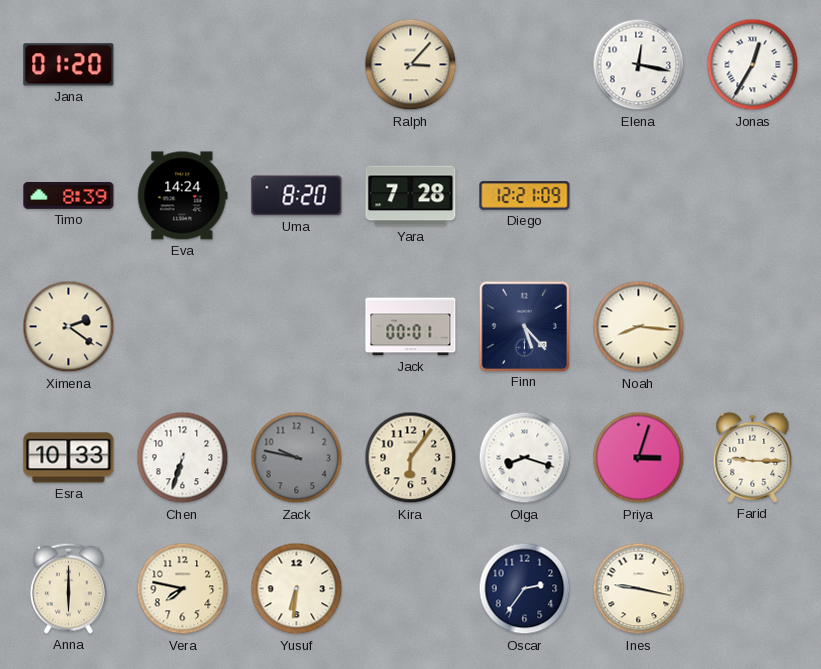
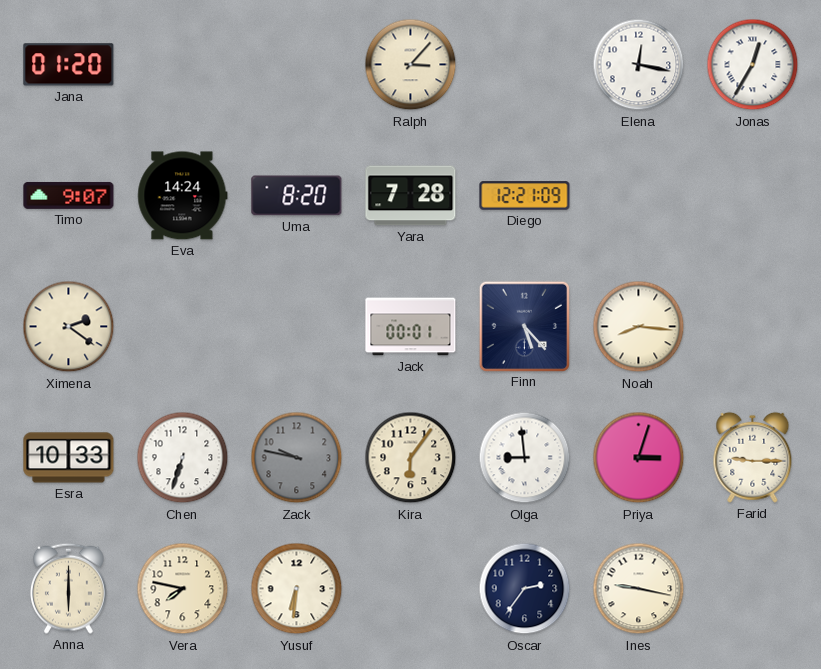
Timo: 8:39 -> 9:07
Olga: 8:18 -> 8:59
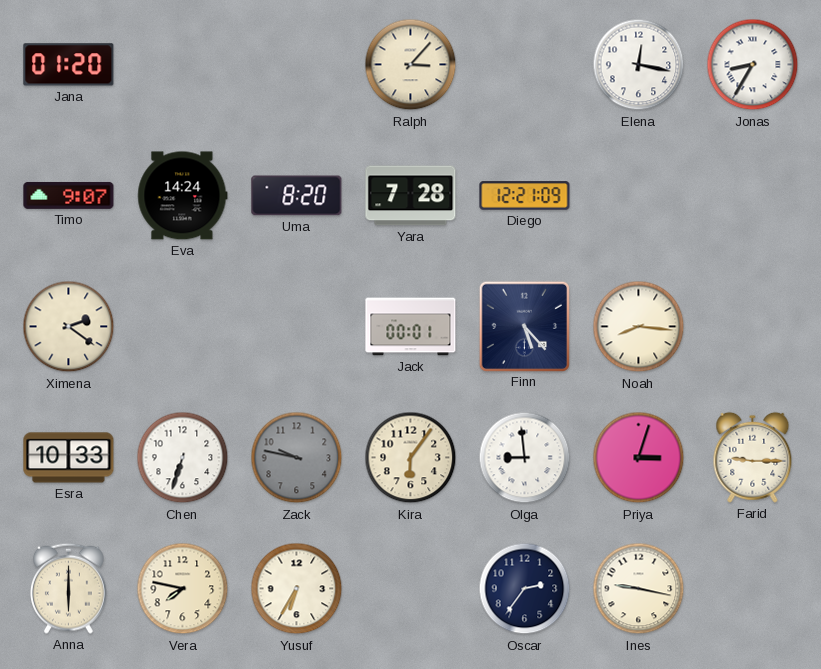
Jonas: 12:35 -> 8:35
Yusuf: 6:31 -> 6:35
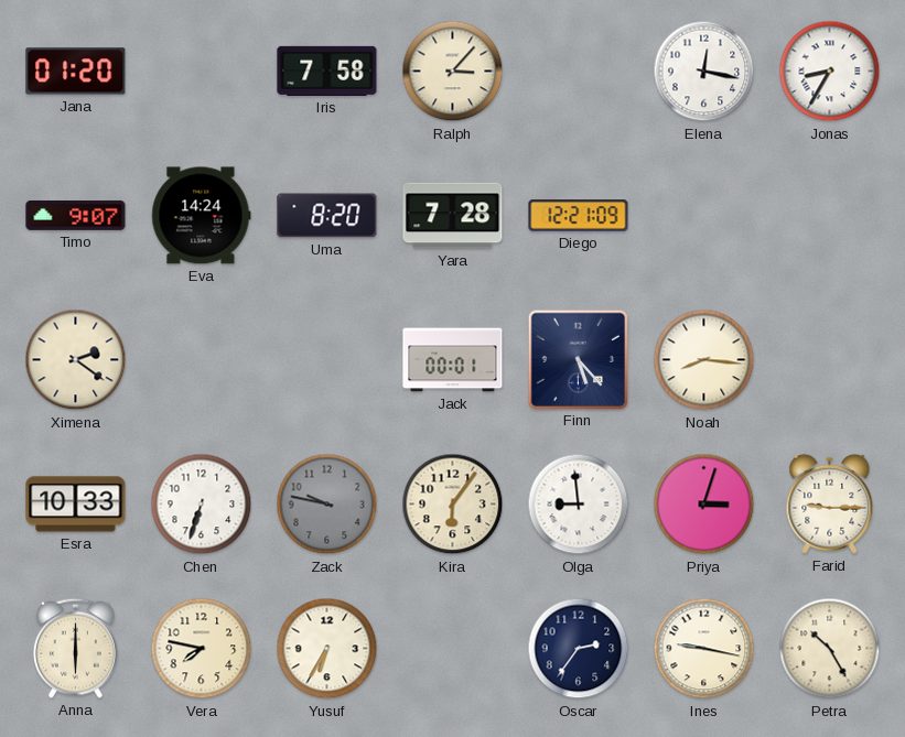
Iris: none -> 7:58
Petra: none -> 10:25
